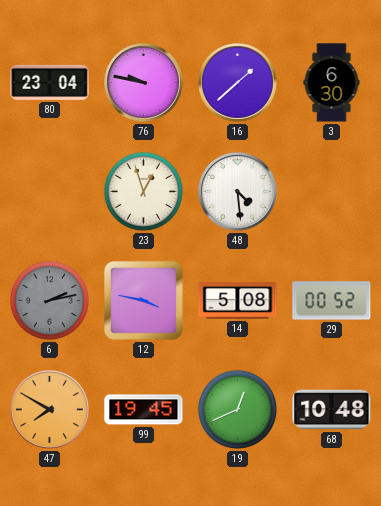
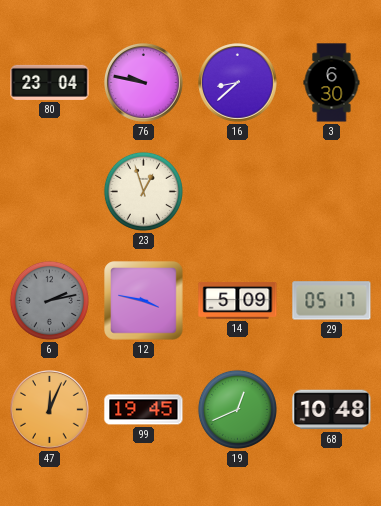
16: 1:38 -> 8:38
48: 4:29 -> none
14: 5:08 -> 5:09
29: 00:52 -> 05:17
47: 7:50 -> 12:04
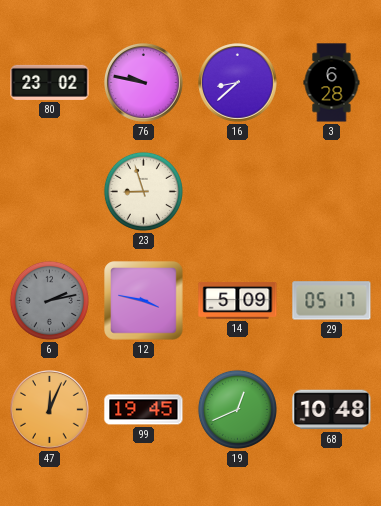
80: 23:04 -> 23:02
3: 6:30 -> 6:28
23: 12:57 -> 8:57
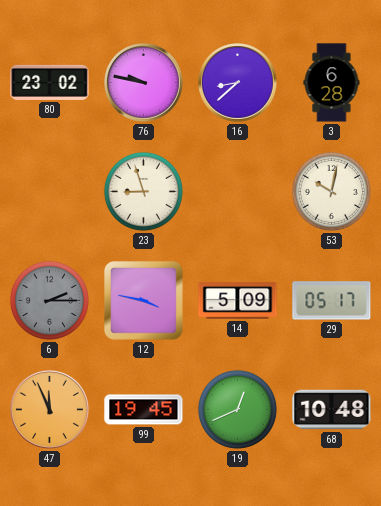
53: none -> 10:02
6: 2:13 -> 2:15
47: 12:04 -> 11:56
